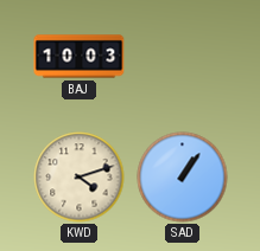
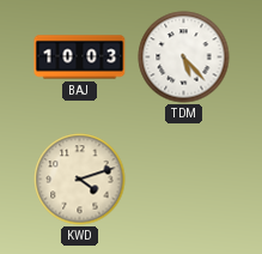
TDM: none -> 5:23
SAD: 1:06 -> none
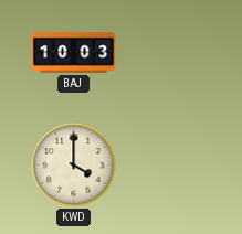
TDM: 5:23 -> none
KWD: 4:12 -> 4:00
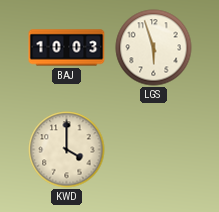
LGS: none -> 5:57
